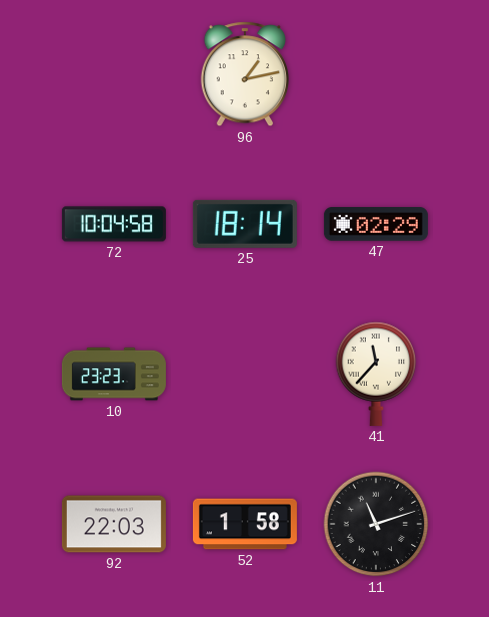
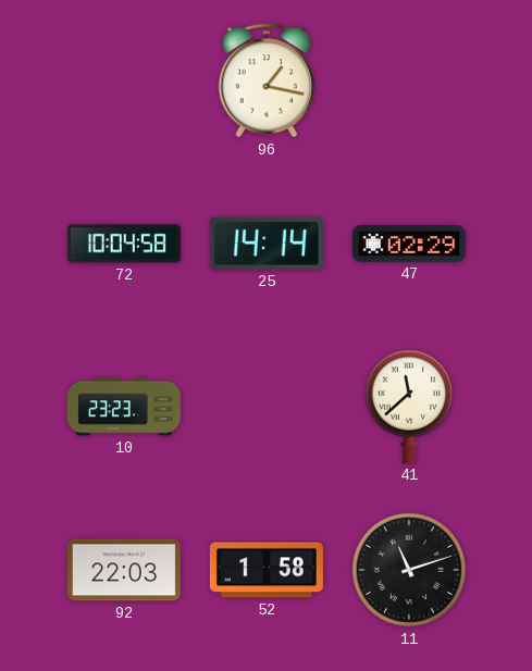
96: 1:13 -> 1:17
25: 18:14 -> 14:14
41: 11:37 -> 11:38
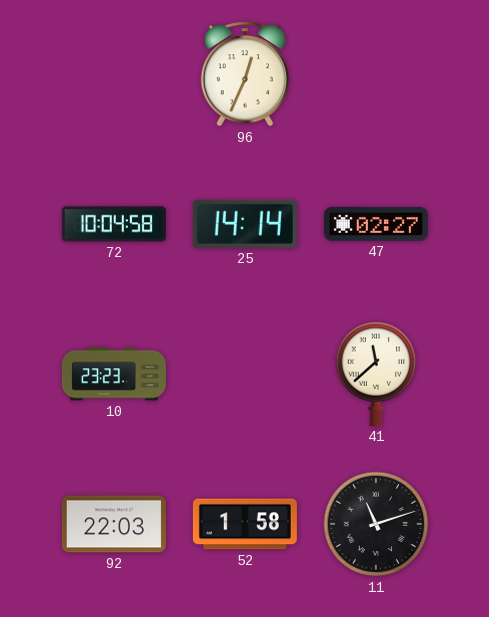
96: 1:17 -> 12:34
47: 02:29 -> 02:27
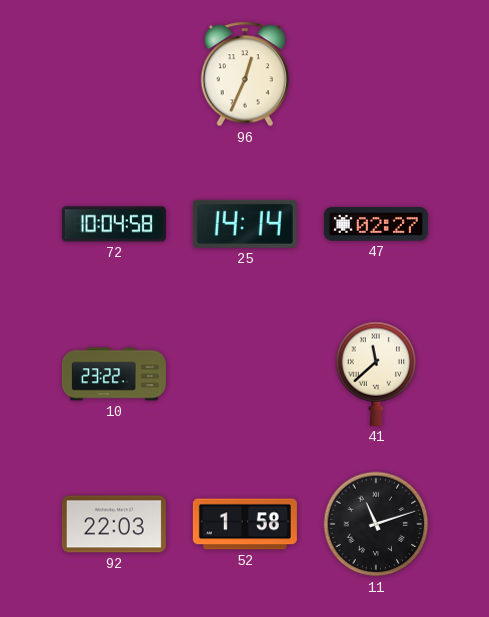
10: 23:23 -> 23:22
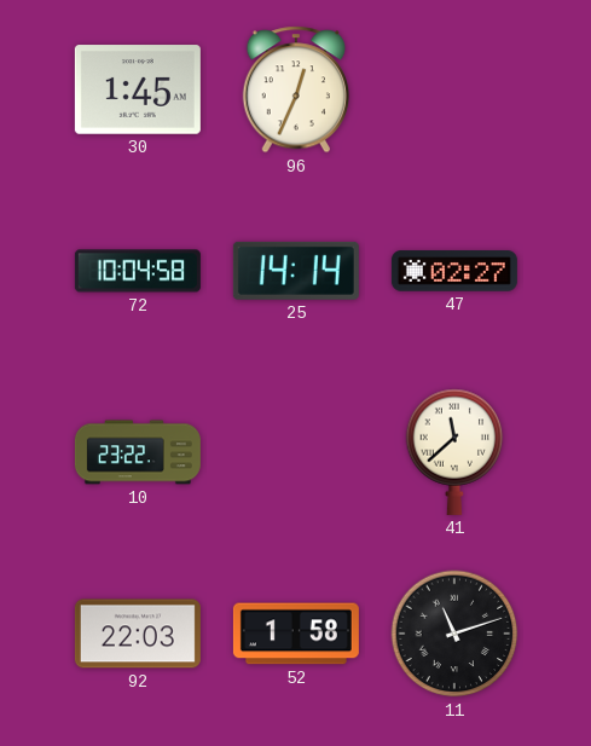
30: none -> 1:45
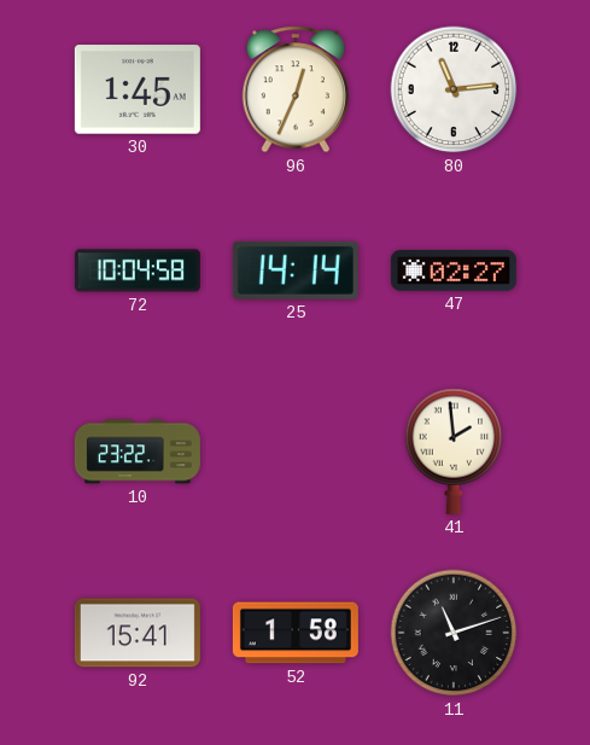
80: none -> 11:14
41: 11:38 -> 1:59
92: 22:03 -> 15:41
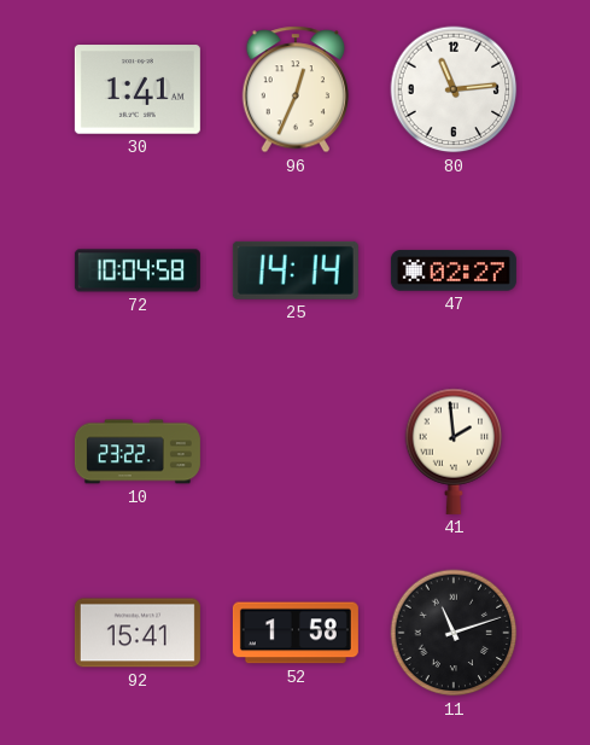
30: 1:45 -> 1:41
